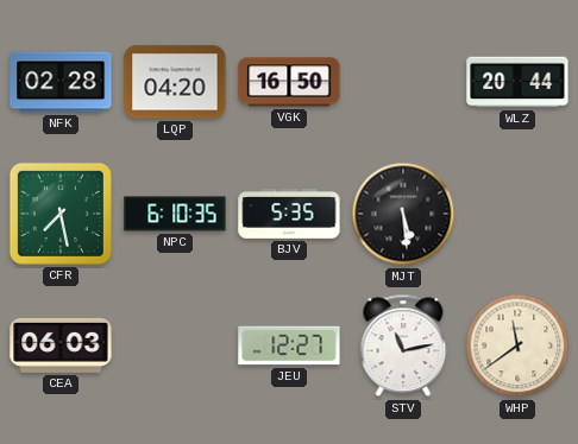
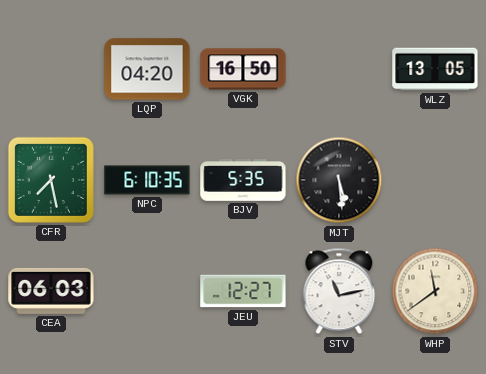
NFK: 02:28 -> none
WLZ: 20:44 -> 13:05
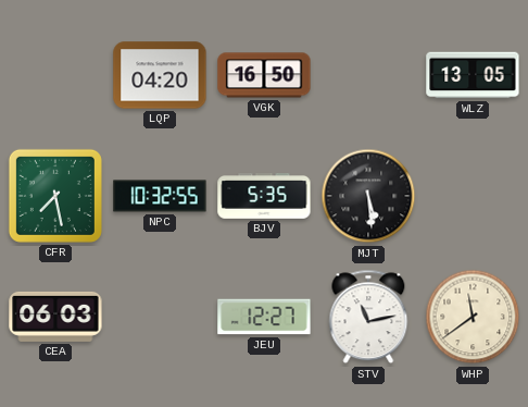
NPC: 6:10 -> 10:32
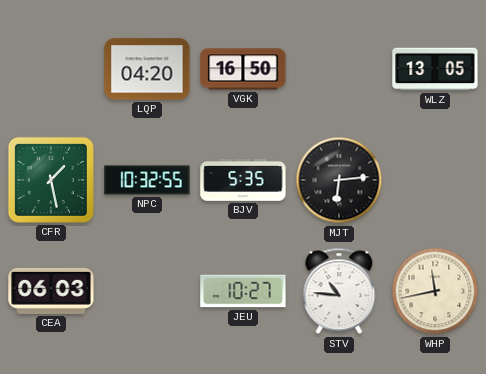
CFR: 7:28 -> 1:28
MJT: 5:29 -> 6:14
JEU: 12:27 -> 10:27
STV: 11:13 -> 10:46
WHP: 11:39 -> 11:43
